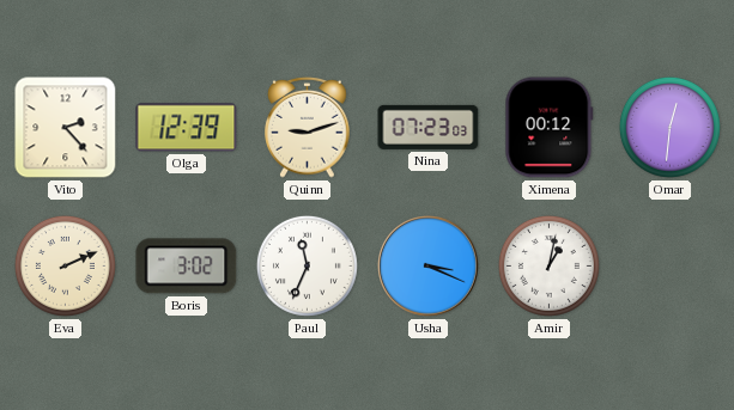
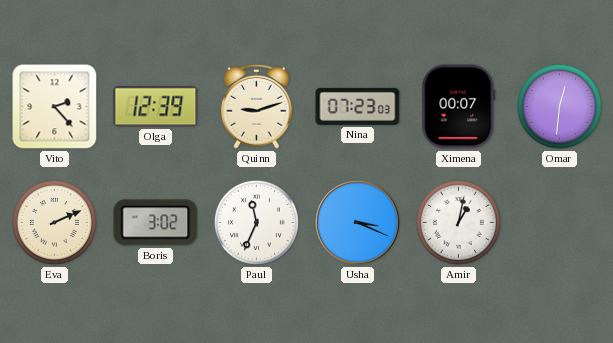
Ximena: 00:12 -> 00:07
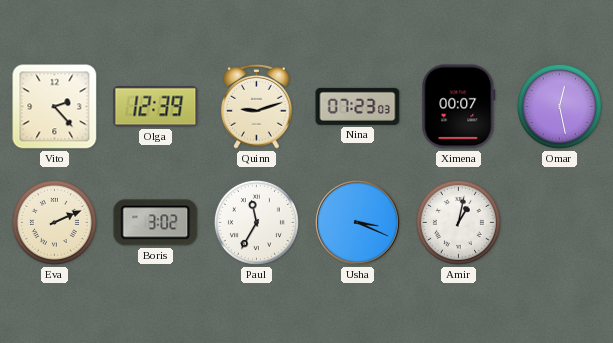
Omar: 12:31 -> 12:28
Paul: 11:34 -> 11:35
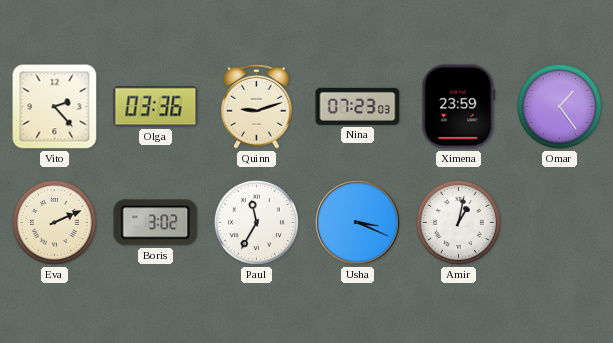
Olga: 12:39 -> 03:36
Ximena: 00:07 -> 23:59
Omar: 12:28 -> 1:24
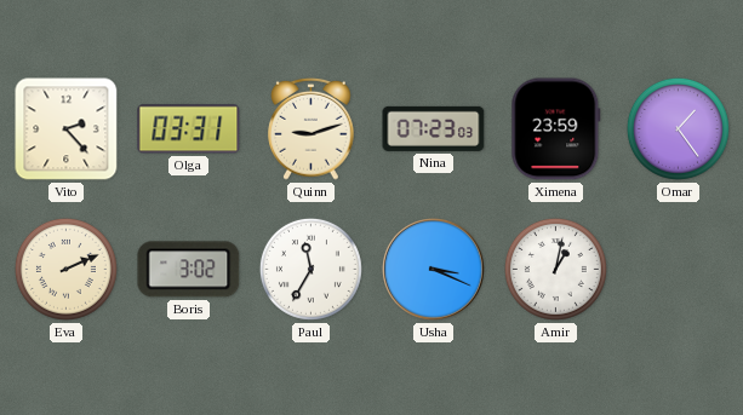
Olga: 03:36 -> 03:31
